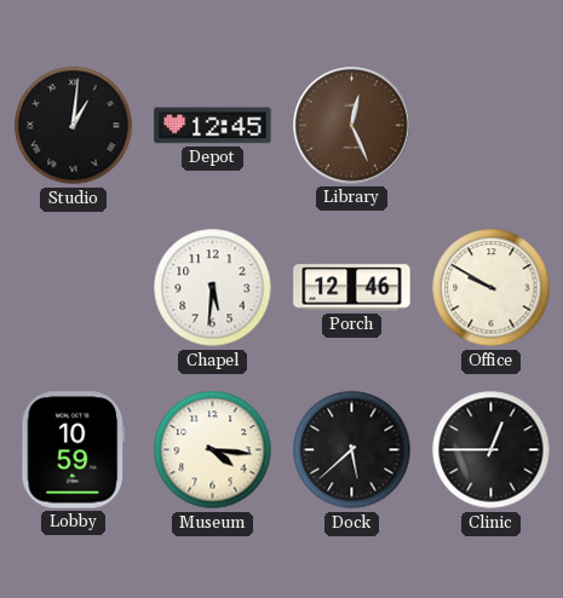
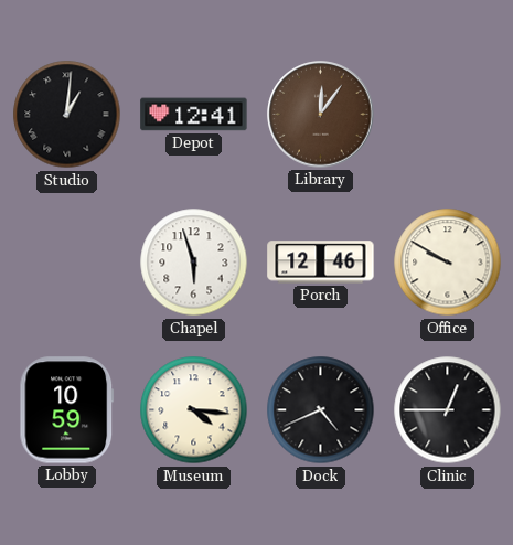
Depot: 12:45 -> 12:41
Library: 12:26 -> 12:06
Chapel: 5:31 -> 5:57
Dock: 5:38 -> 4:41
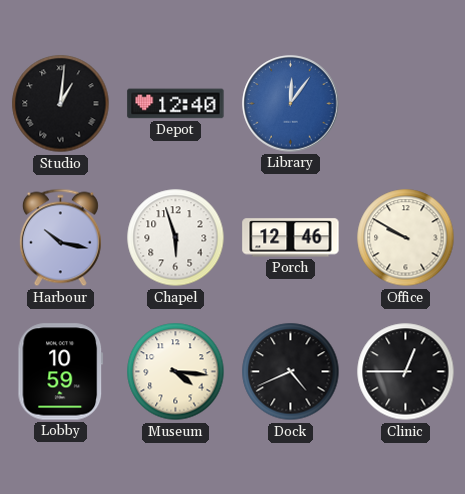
Depot: 12:41 -> 12:40
Library dial: brown -> blue
Harbour: none -> 10:17
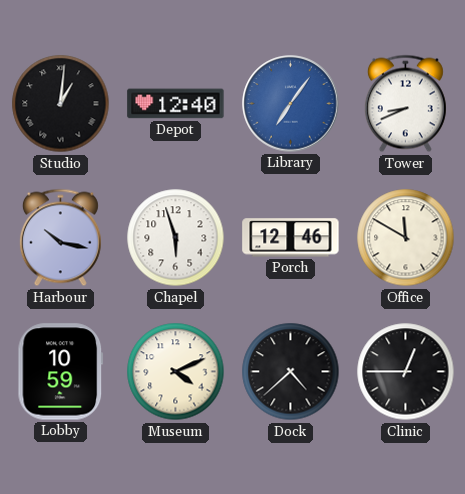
Library: 12:06 -> 7:06
Tower: none -> 8:41
Office: 9:50 -> 11:50
Museum: 4:16 -> 4:11
Dock: 4:41 -> 4:38
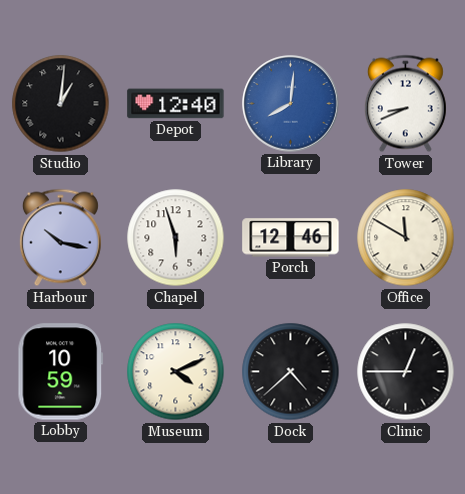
Library: 7:06 -> 8:01
